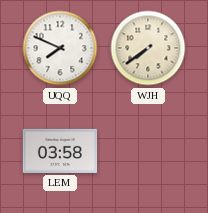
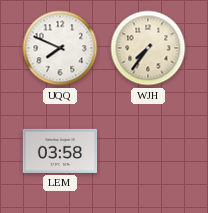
WJH: 7:39 -> 7:36
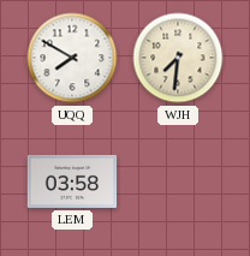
UQQ: 7:49 -> 7:50
WJH: 7:36 -> 7:31
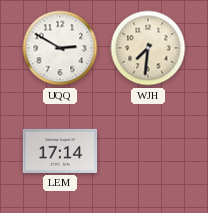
UQQ: 7:50 -> 2:50
LEM: 03:58 -> 17:14
